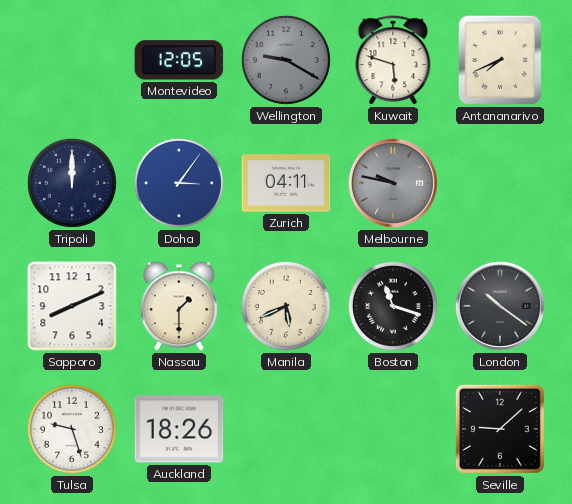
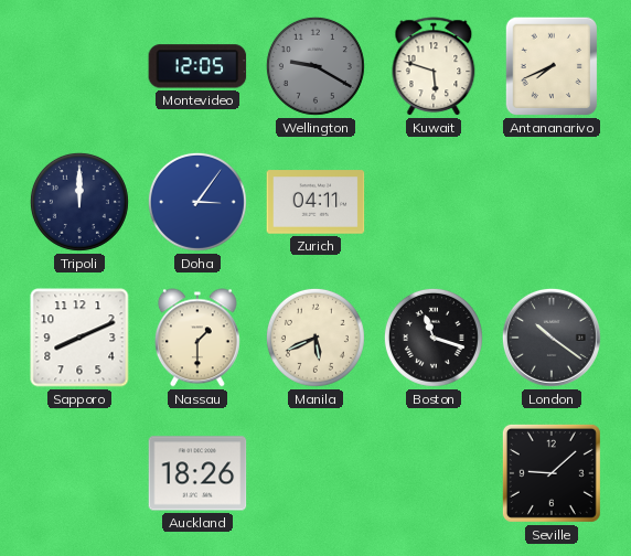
Melbourne: 9:47 -> none
Tulsa: 9:27 -> none
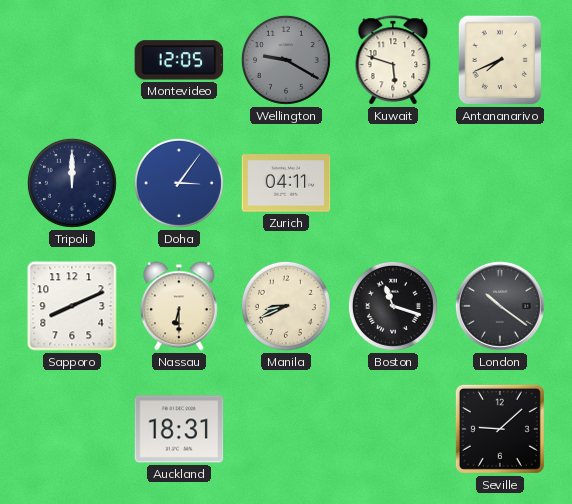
Nassau: 1:30 -> 6:30
Manila: 5:41 -> 8:41
Auckland: 18:26 -> 18:31
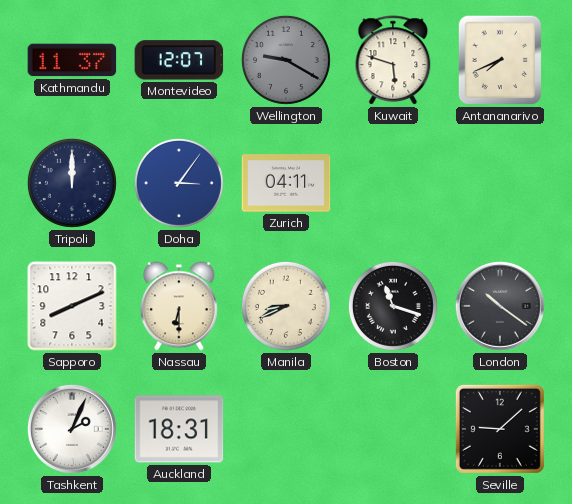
Kathmandu: none -> 11:37
Montevideo: 12:05 -> 12:07
Tashkent: none -> 2:04
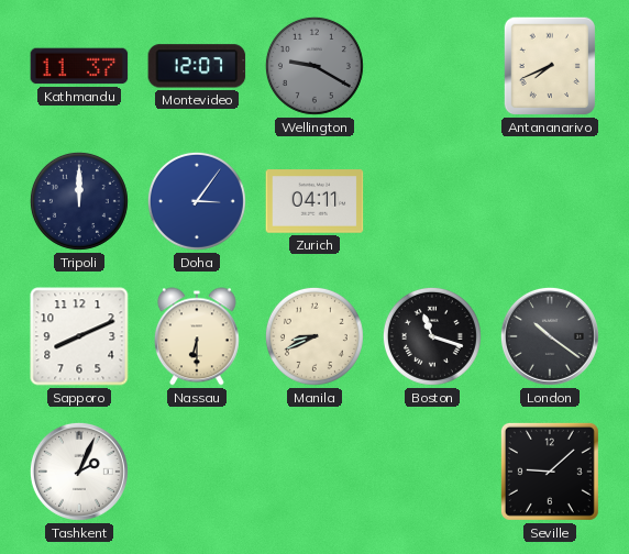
Kuwait: 5:48 -> none
Auckland: 18:31 -> none
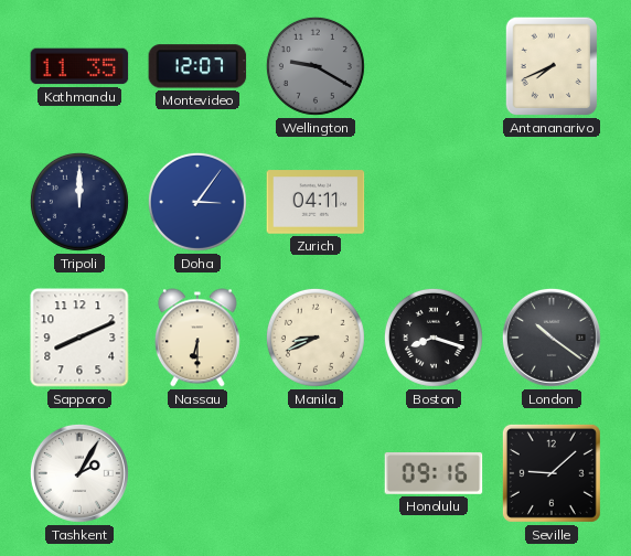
Kathmandu: 11:37 -> 11:35
Boston: 11:18 -> 8:18
Tashkent: 2:04 -> 2:05
Honolulu: none -> 09:16
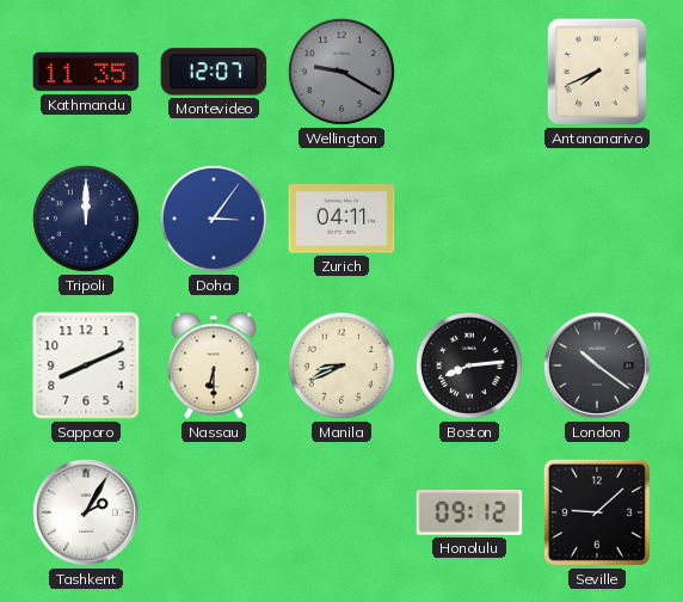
Boston: 8:18 -> 8:14
Honolulu: 09:16 -> 09:12
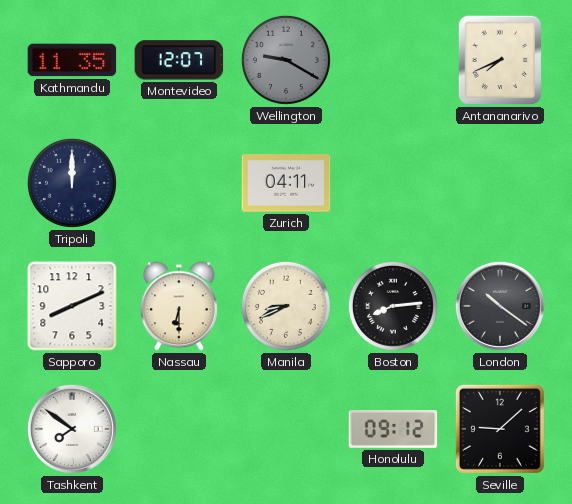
Doha: 3:06 -> none
Tashkent: 2:05 -> 7:51
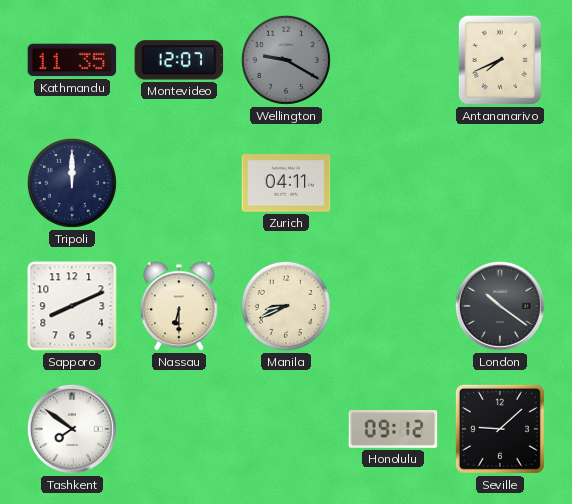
Boston: 8:14 -> none
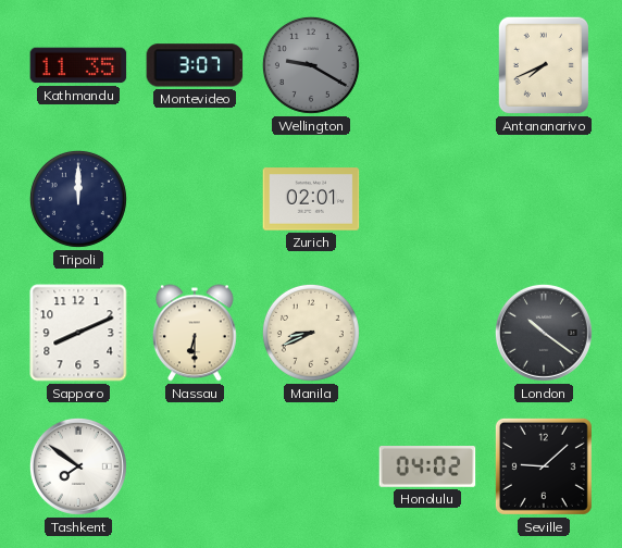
Montevideo: 12:07 -> 3:07
Zurich: 04:11 -> 02:01
Honolulu: 09:12 -> 04:02
